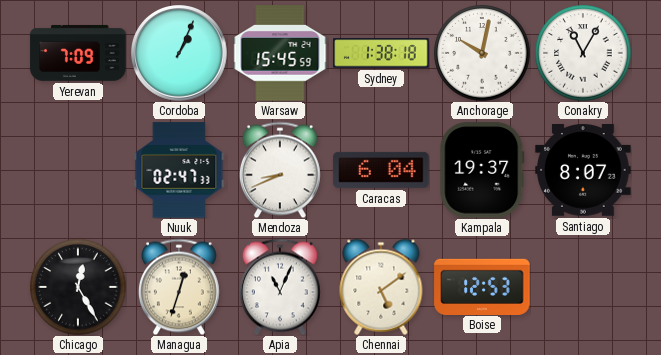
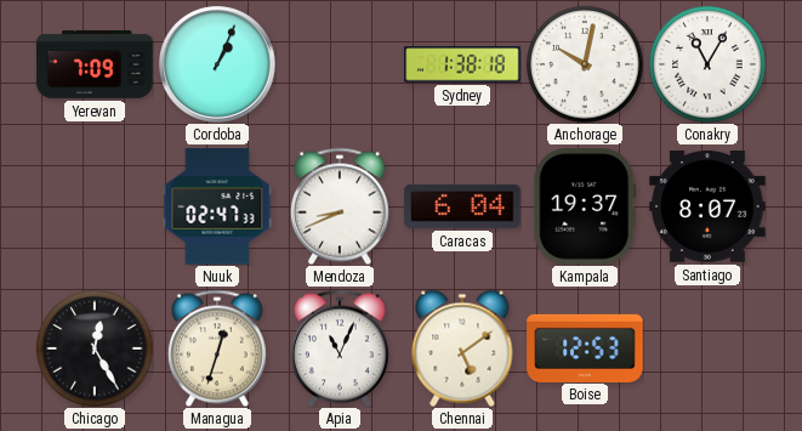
Warsaw: 15:45 -> none
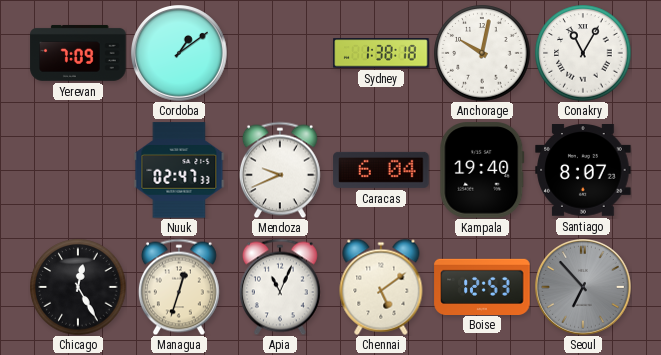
Cordoba: 1:04 -> 1:09
Mendoza: 8:41 -> 9:41
Kampala: 19:37 -> 19:40
Seoul: none -> 6:53
